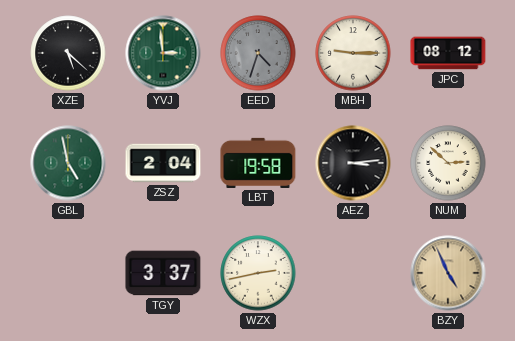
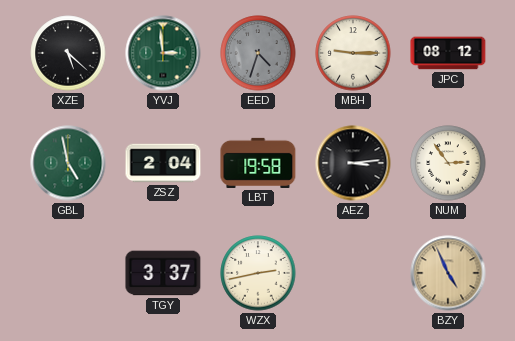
NUM: 2:52 -> 2:54
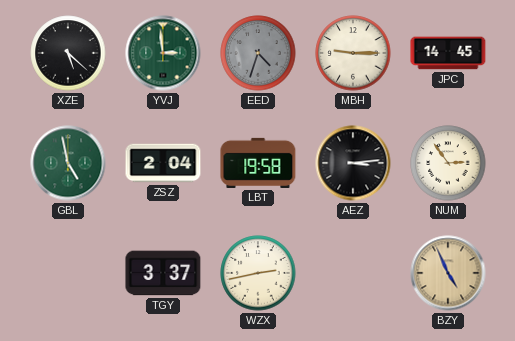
JPC: 08:12 -> 14:45
